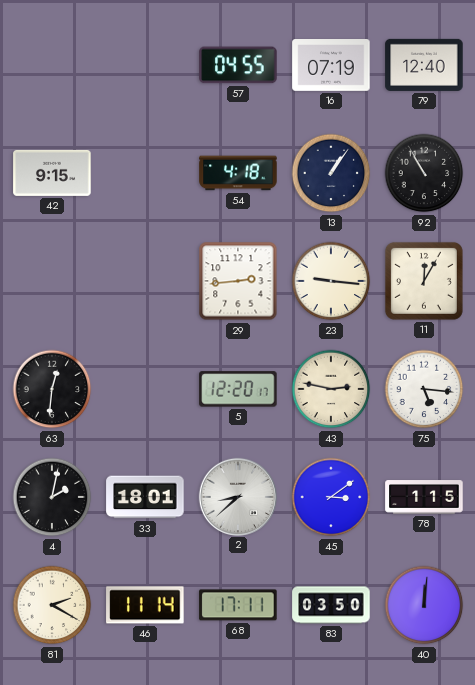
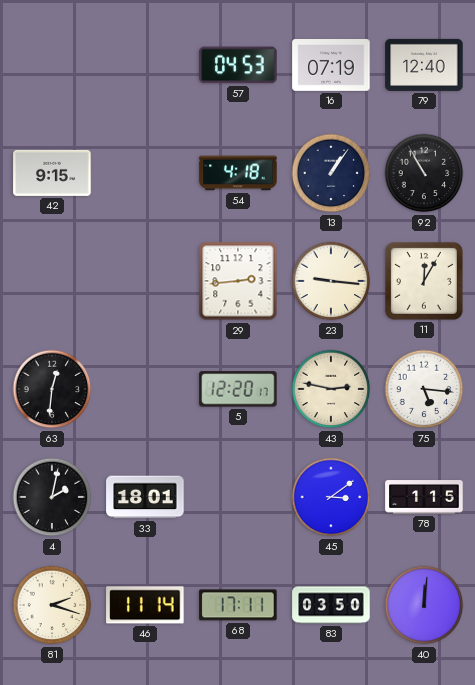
57: 04:55 -> 04:53
2: 8:38 -> none
81: 2:20 -> 2:18
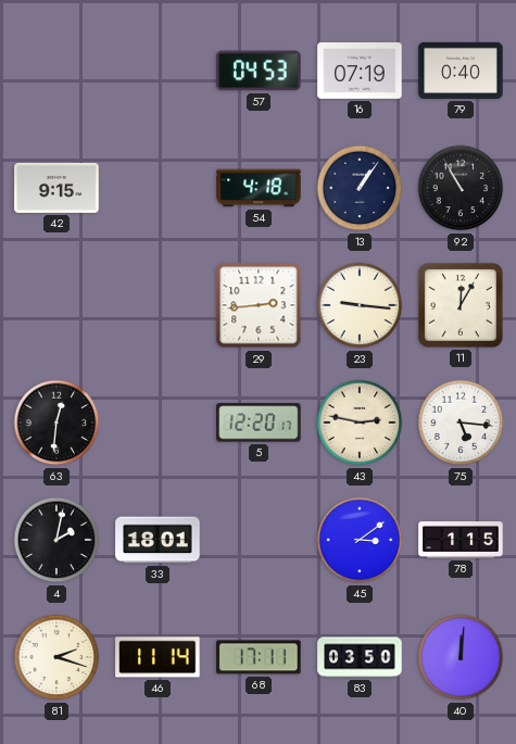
79: 12:40 -> 0:40
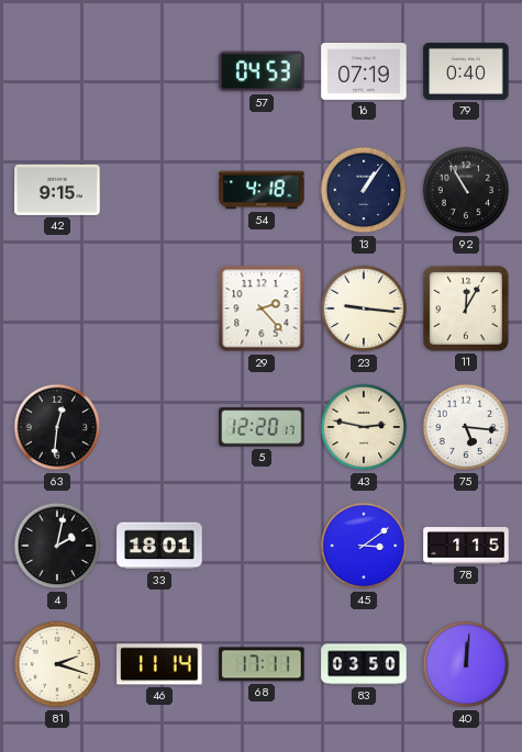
29: 2:44 -> 2:23
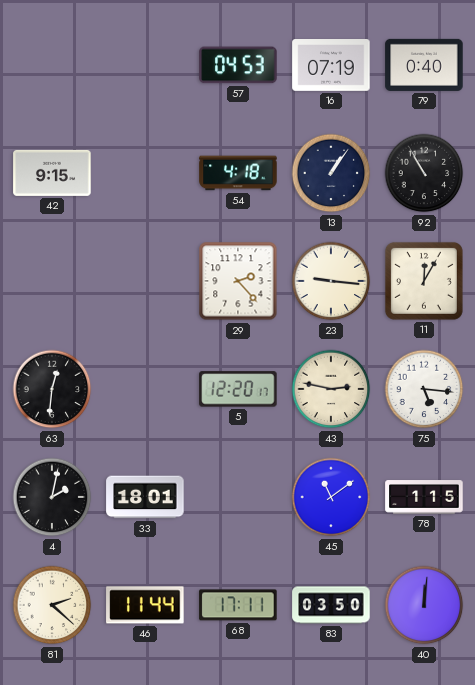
45: 3:09 -> 11:09
81: 2:18 -> 2:22
46: 11:14 -> 11:44
